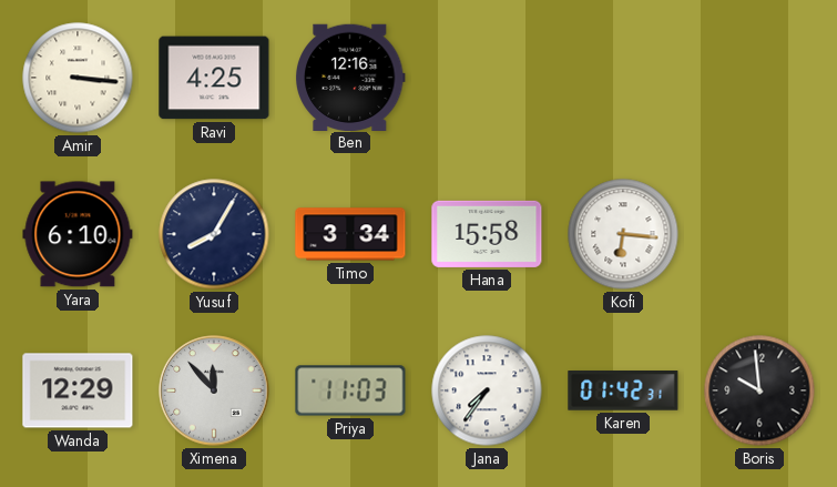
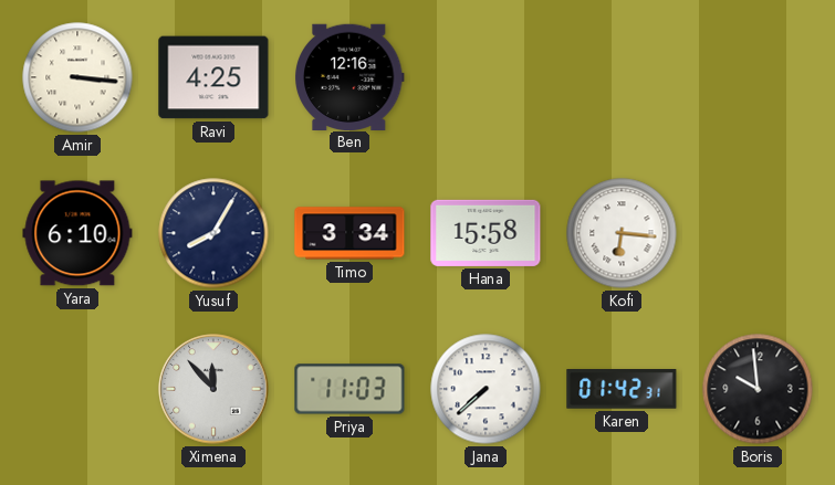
Wanda: 12:29 -> none
Jana: 7:36 -> 7:38
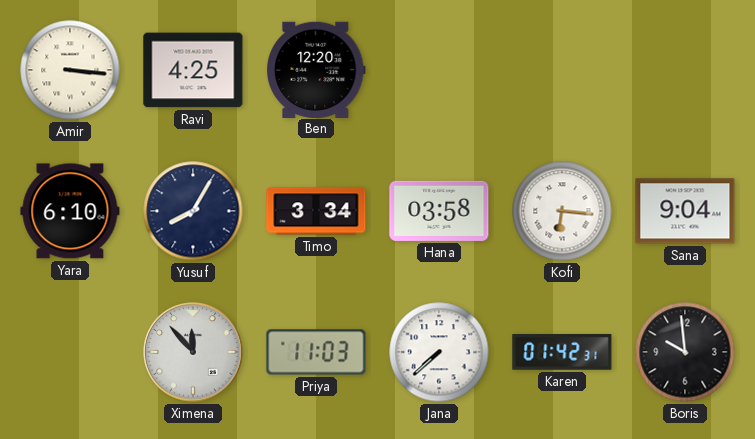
Ben: 12:16 -> 12:20
Hana: 15:58 -> 03:58
Sana: none -> 9:04
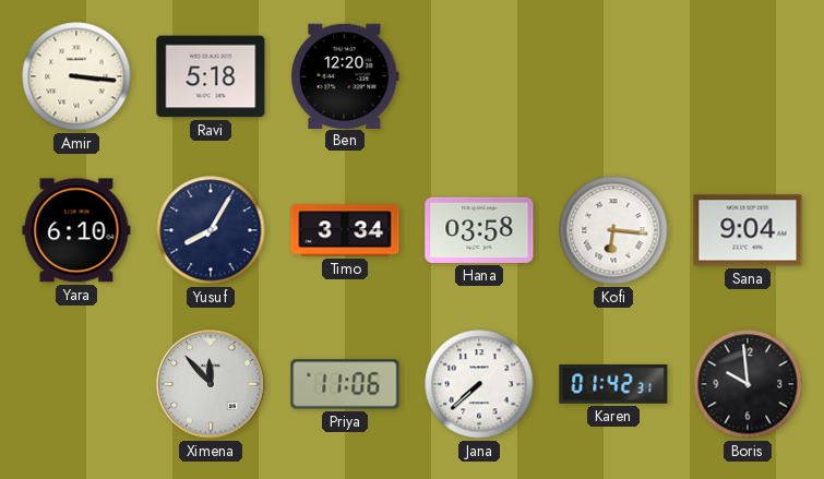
Ravi: 4:25 -> 5:18
Priya: 11:03 -> 11:06
